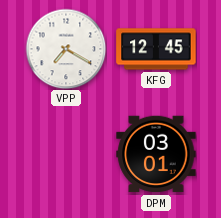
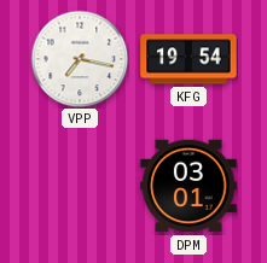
VPP: 7:20 -> 7:17
KFG: 12:45 -> 19:54
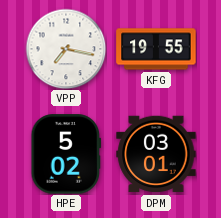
KFG: 19:54 -> 19:55
HPE: none -> 5:02
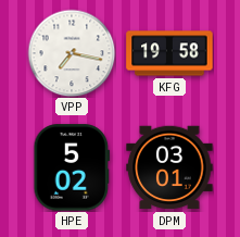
KFG: 19:55 -> 19:58
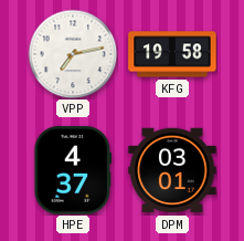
VPP: 7:17 -> 7:13
HPE: 5:02 -> 4:37
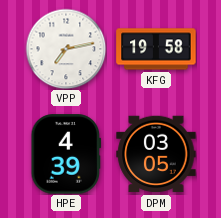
HPE: 4:37 -> 4:39
DPM: 03:01 -> 03:05
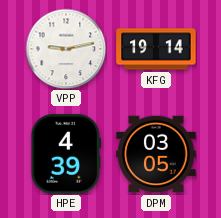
VPP: 7:13 -> 9:13
KFG: 19:58 -> 19:14
